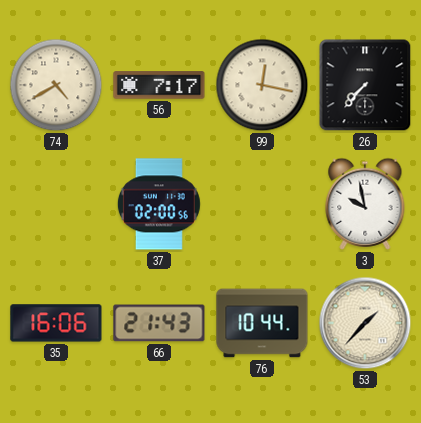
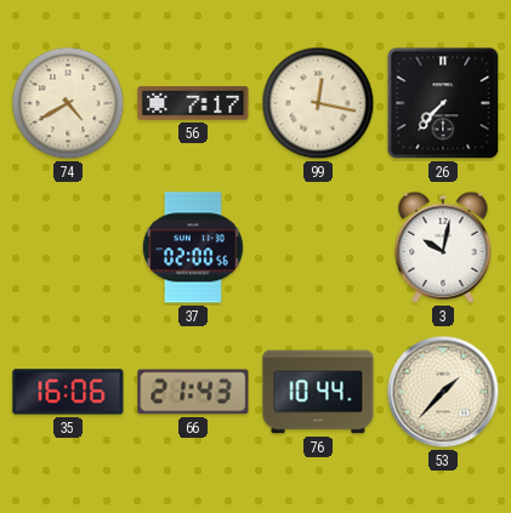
3: 9:58 -> 10:02
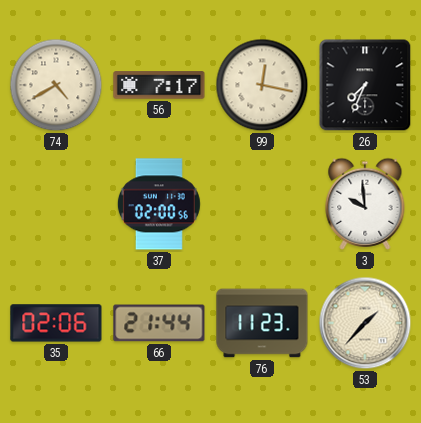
26: 7:37 -> 7:34
3: 10:02 -> 9:59
35: 16:06 -> 02:06
66: 21:43 -> 21:44
76: 10:44 -> 11:23
